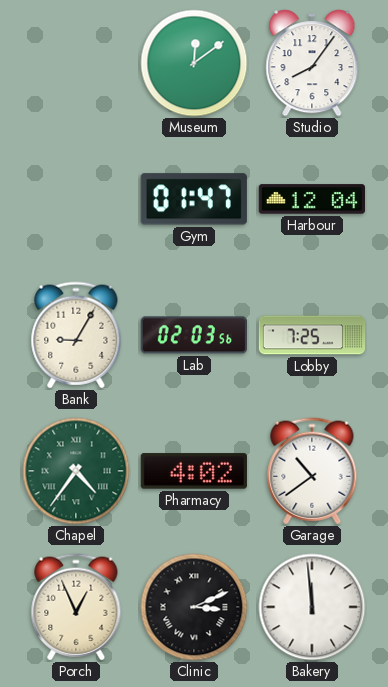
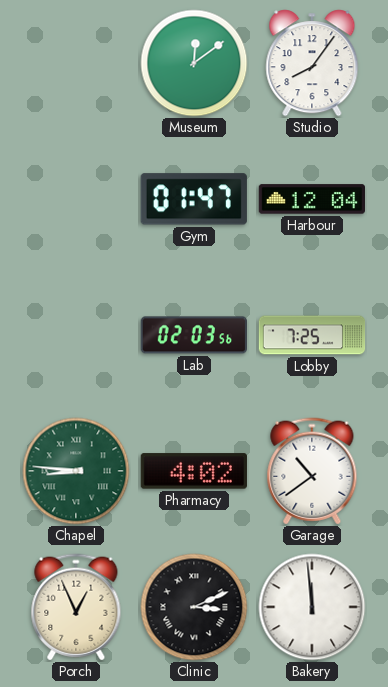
Bank: 9:05 -> none
Chapel: 4:36 -> 8:46
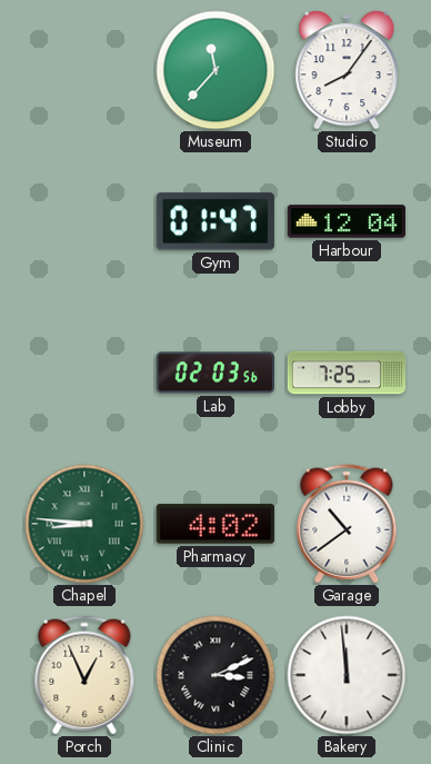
Museum: 12:09 -> 11:37
